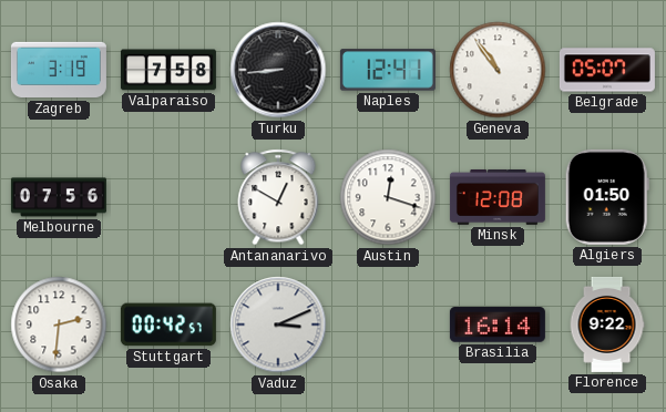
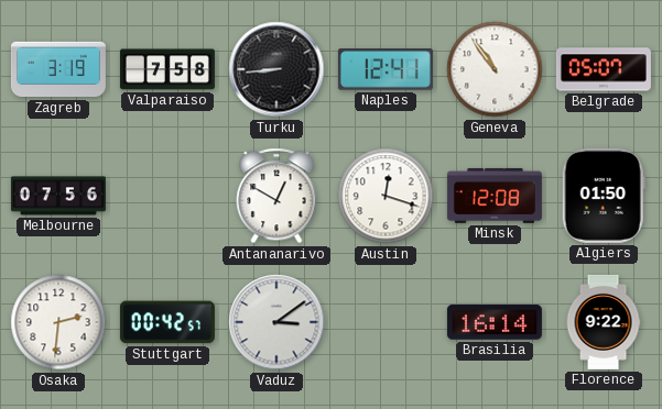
Vaduz: 3:11 -> 3:09
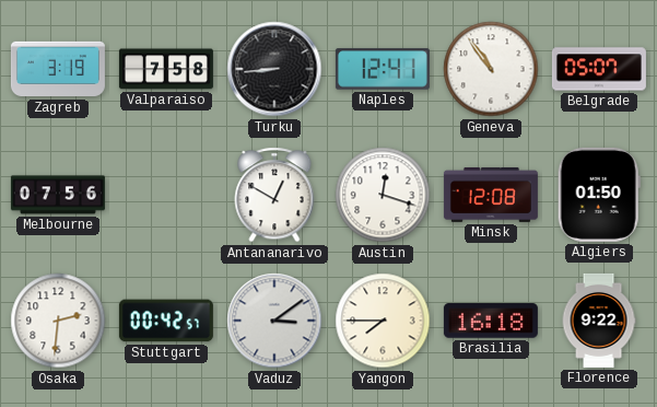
Yangon: none -> 7:45
Brasilia: 16:14 -> 16:18
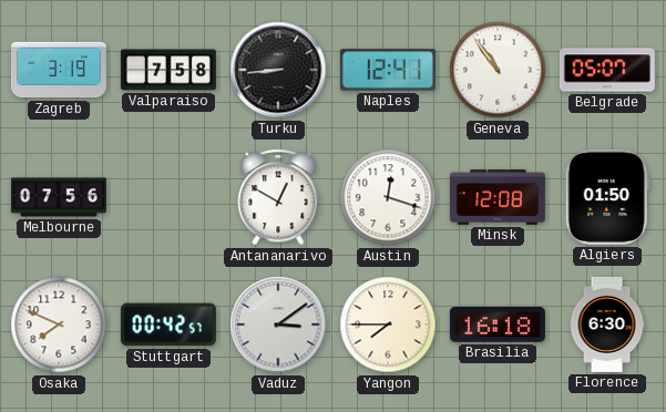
Osaka: 2:31 -> 7:49
Florence: 9:22 -> 6:30
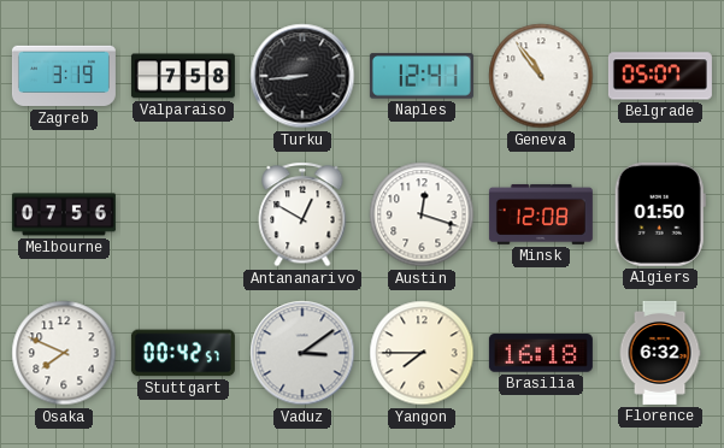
Florence: 6:30 -> 6:32
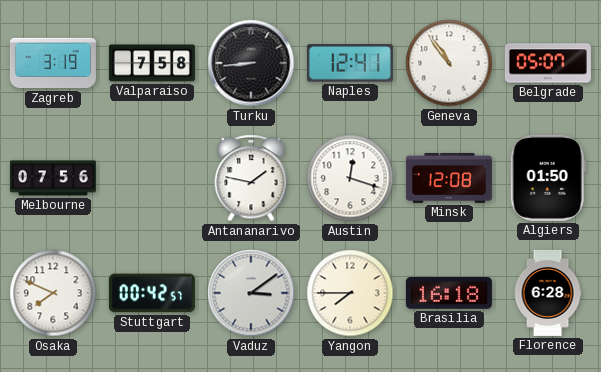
Antananarivo: 12:50 -> 1:47
Florence: 6:32 -> 6:28
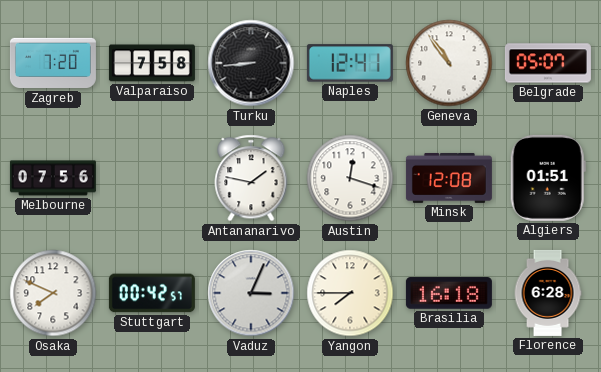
Zagreb: 3:19 -> 7:20
Algiers: 01:50 -> 01:51
Vaduz: 3:09 -> 3:04
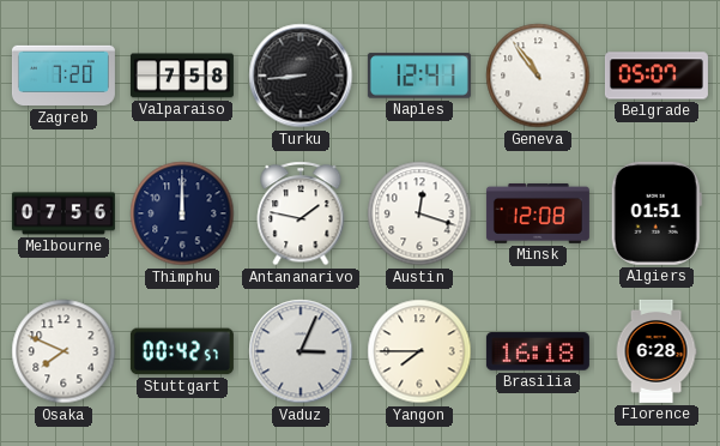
Thimphu: none -> 12:00
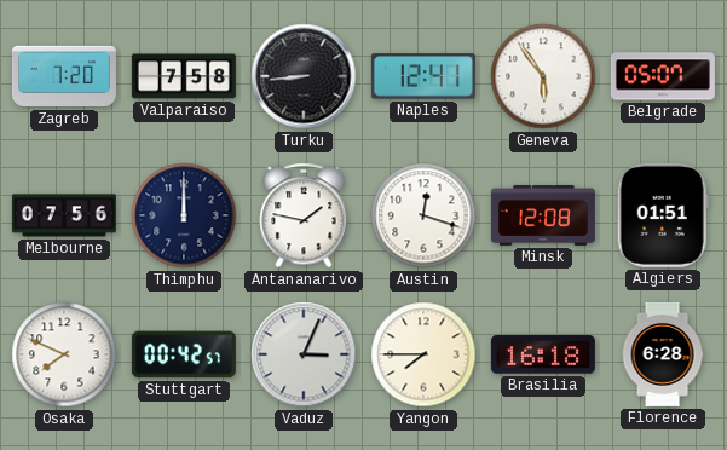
Geneva: 10:54 -> 5:54
